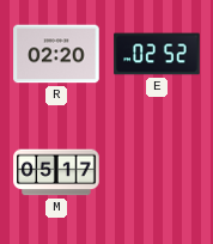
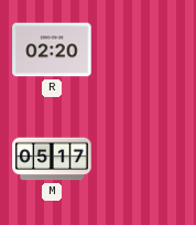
E: 02:52 -> none
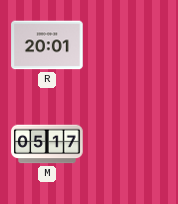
R: 02:20 -> 20:01
